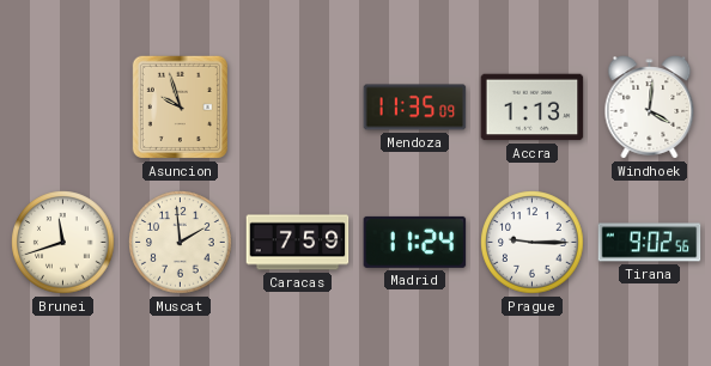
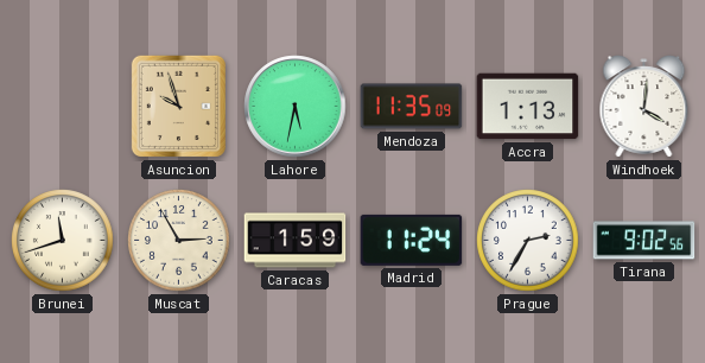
Lahore: none -> 5:32
Muscat: 1:59 -> 2:55
Caracas: 7:59 -> 1:59
Prague: 9:15 -> 2:35
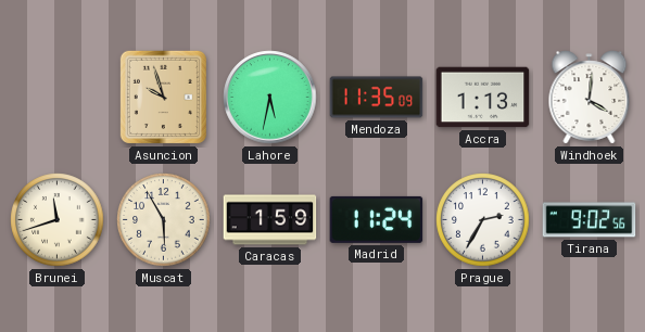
Muscat: 2:55 -> 5:55
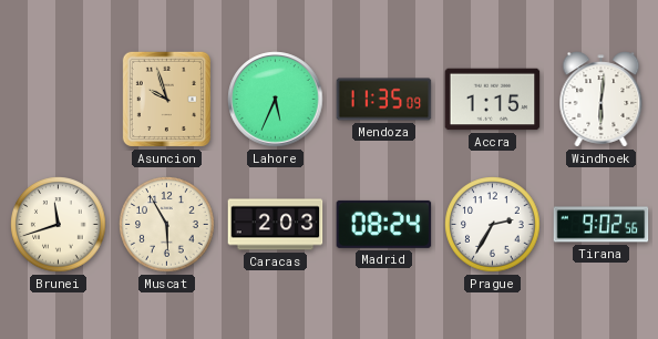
Lahore: 5:32 -> 5:34
Accra: 1:13 -> 1:15
Windhoek: 4:01 -> 6:01
Caracas: 1:59 -> 2:03
Madrid: 11:24 -> 08:24
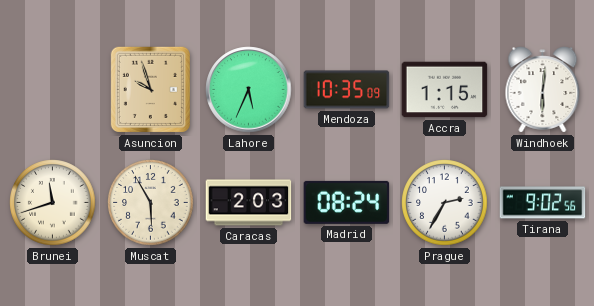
Mendoza: 11:35 -> 10:35
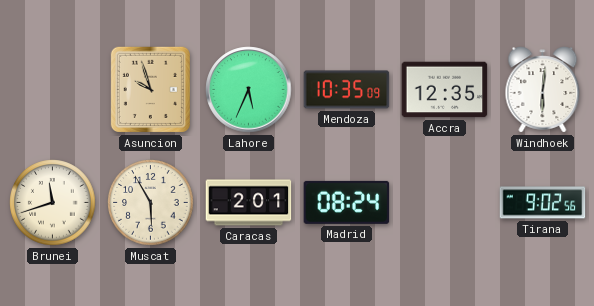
Accra: 1:15 -> 12:35
Caracas: 2:03 -> 2:01
Prague: 2:35 -> none
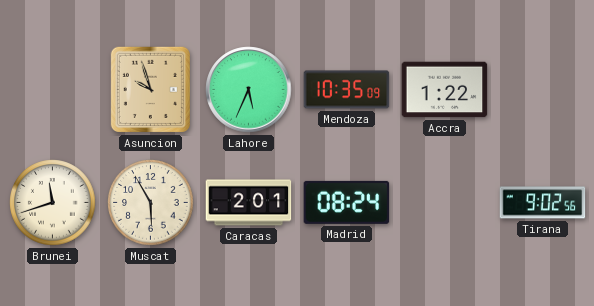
Accra: 12:35 -> 1:22
Windhoek: 6:01 -> none
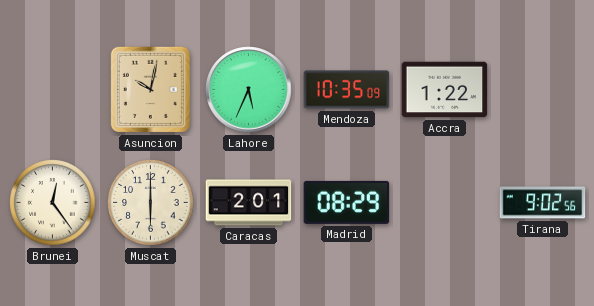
Asuncion: 9:57 -> 10:02
Brunei: 11:42 -> 12:24
Muscat: 5:55 -> 6:00
Madrid: 08:24 -> 08:29
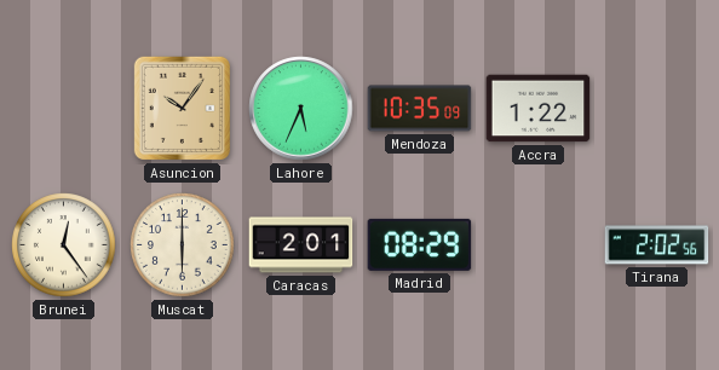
Asuncion: 10:02 -> 10:06
Tirana: 9:02 -> 2:02
